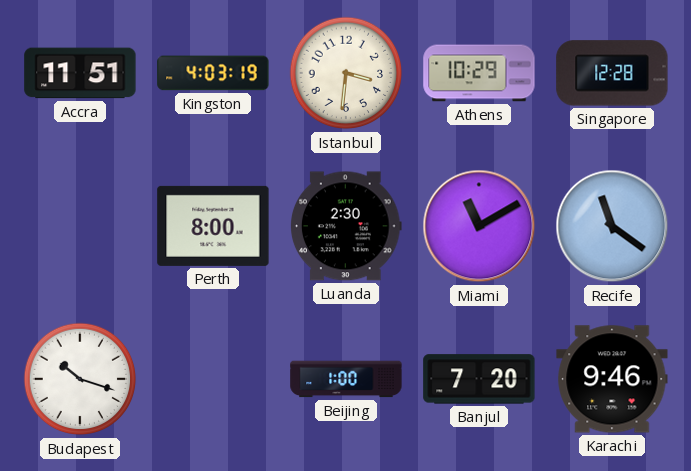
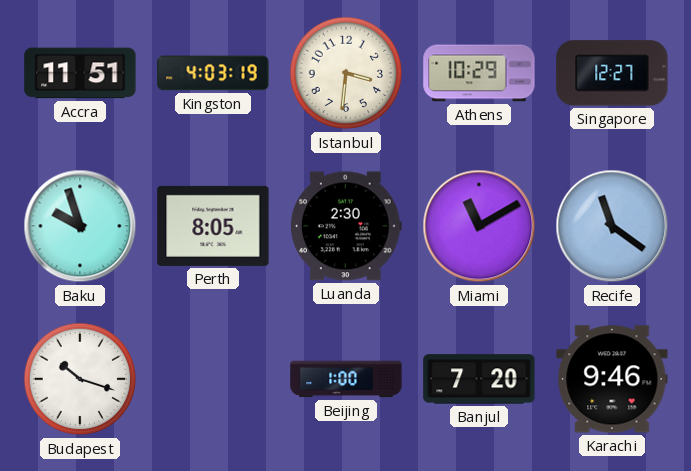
Singapore: 12:28 -> 12:27
Baku: none -> 9:57
Perth: 8:00 -> 8:05
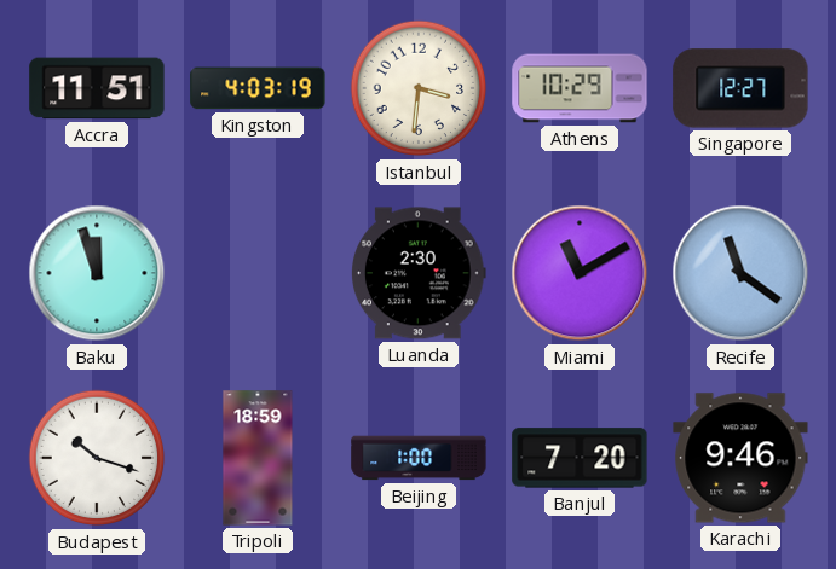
Baku: 9:57 -> 11:57
Perth: 8:05 -> none
Tripoli: none -> 18:59
